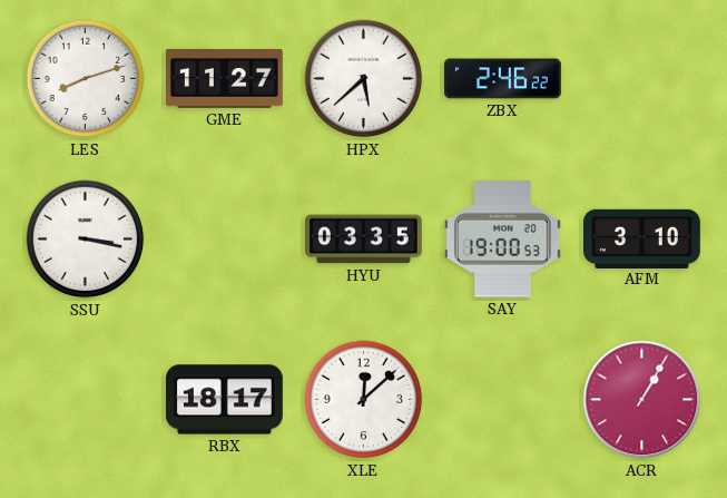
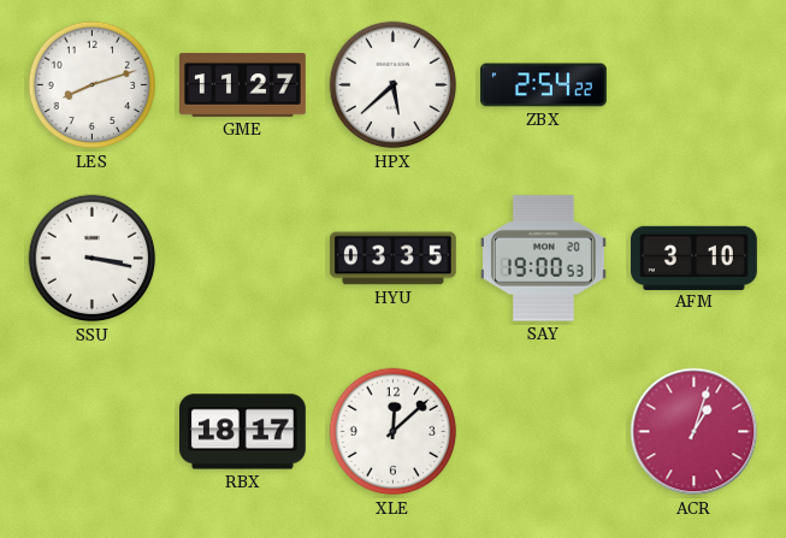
ZBX: 2:46 -> 2:54
ACR: 1:05 -> 1:03
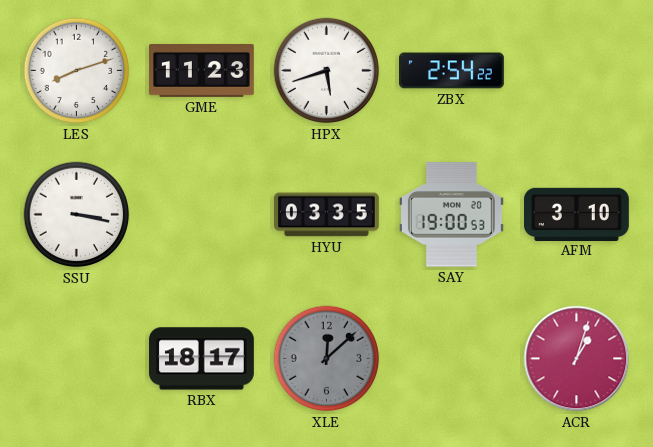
GME: 11:27 -> 11:23
HPX: 5:38 -> 5:42
XLE dial: white -> grey
